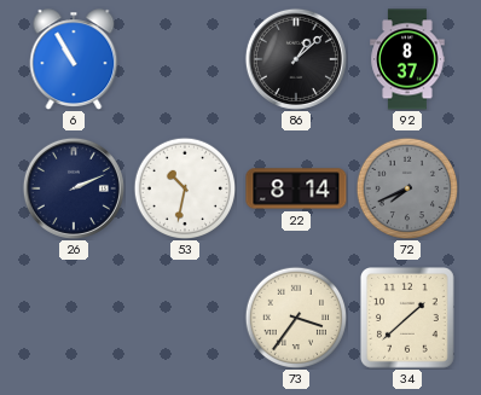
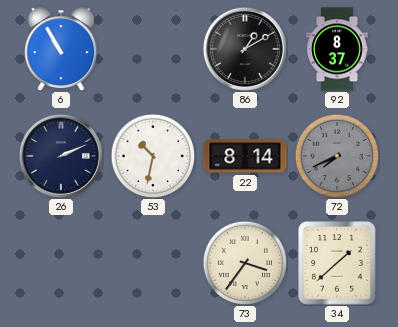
86: 1:08 -> 1:10
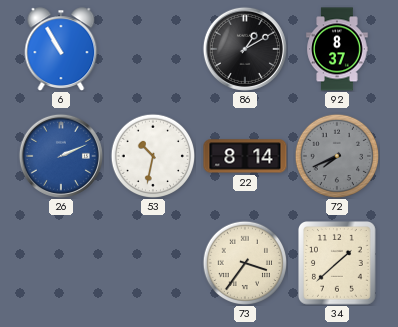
26 dial: navy -> blue
